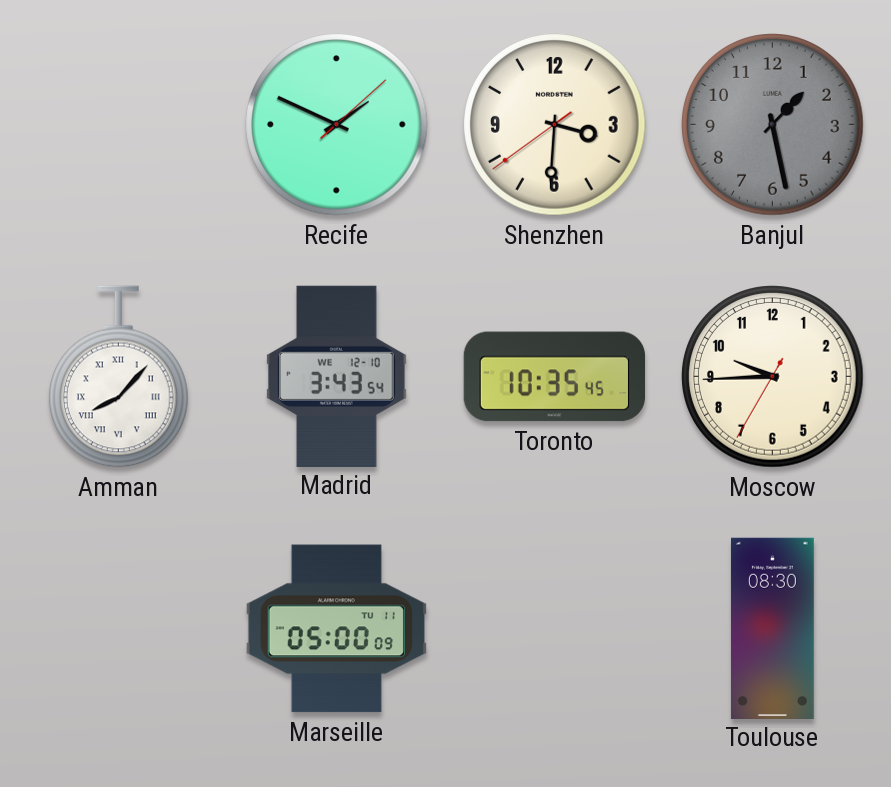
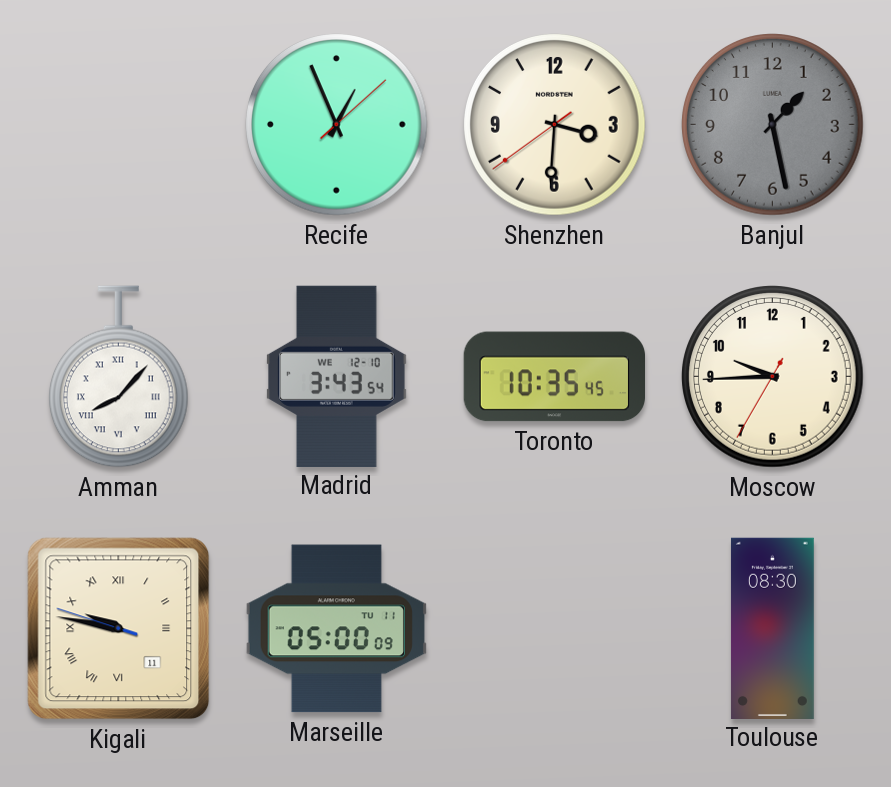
Recife: 1:49 -> 12:56
Kigali: none -> 9:46
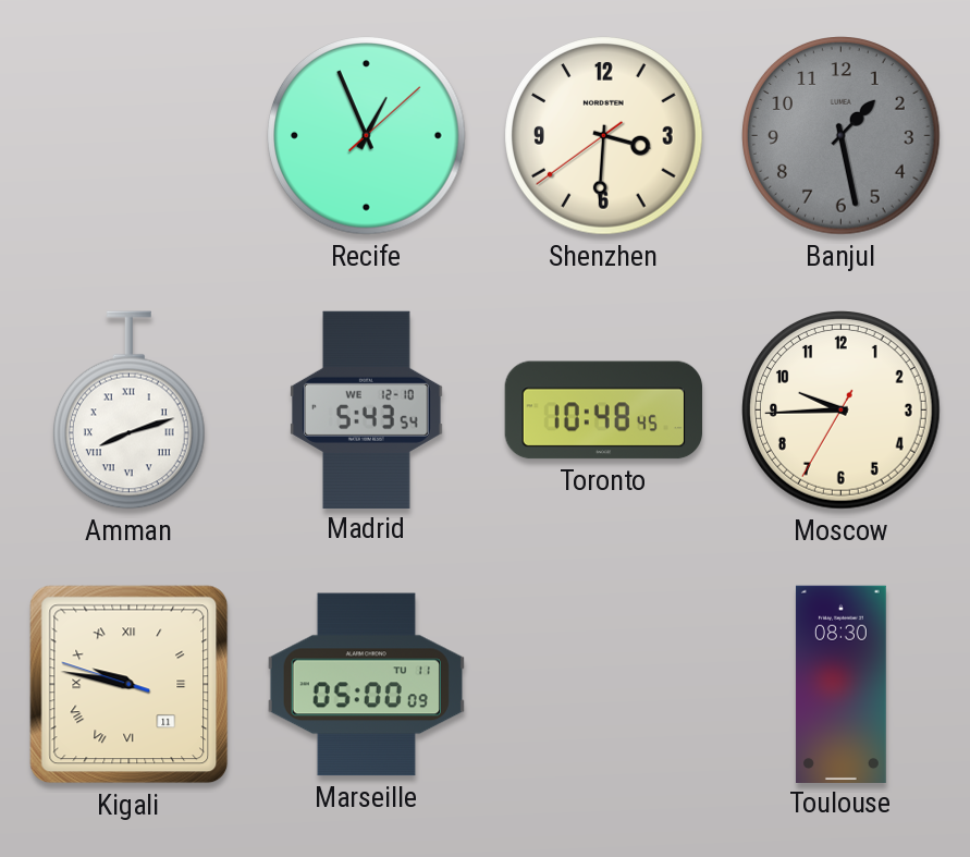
Amman: 8:07 -> 8:12
Madrid: 3:43 -> 5:43
Toronto: 10:35 -> 10:48
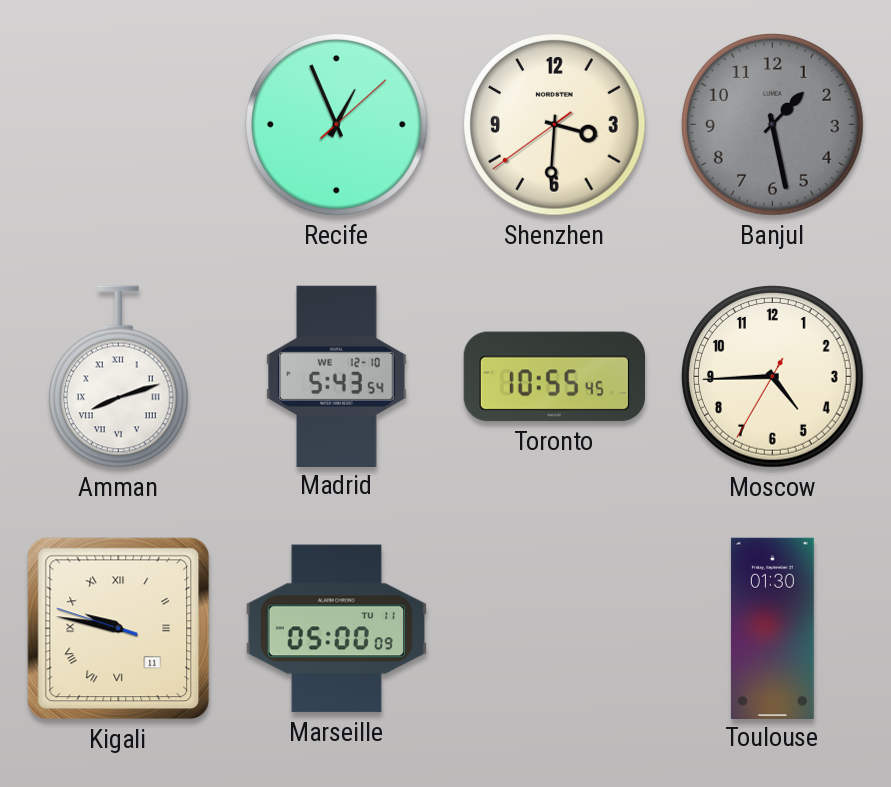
Toronto: 10:48 -> 10:55
Moscow: 9:44 -> 4:44
Toulouse: 08:30 -> 01:30
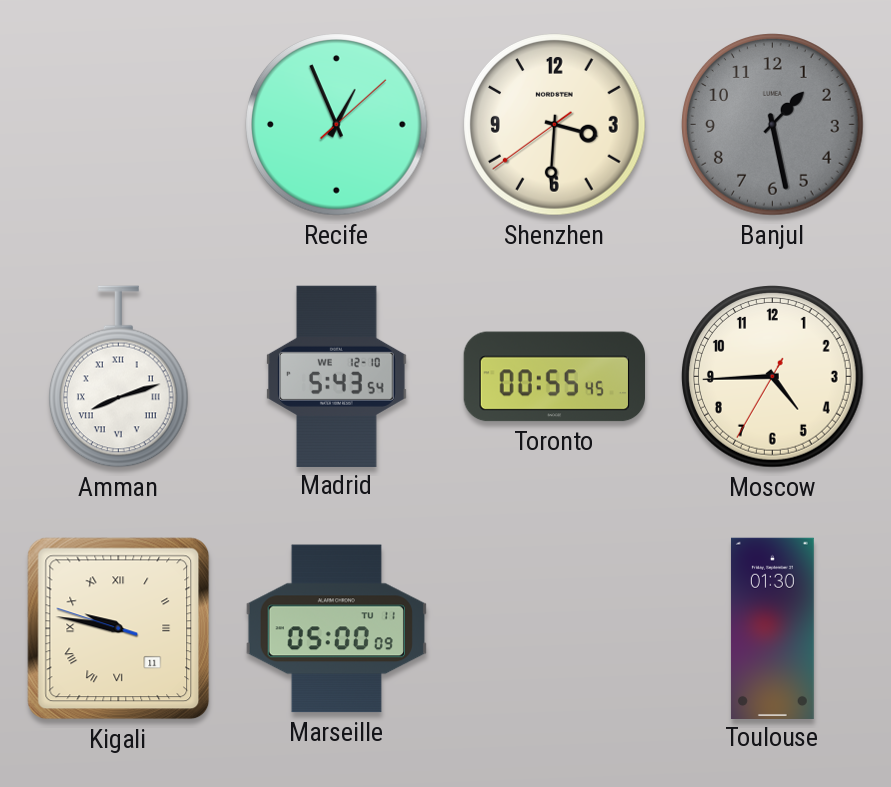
Toronto: 10:55 -> 00:55
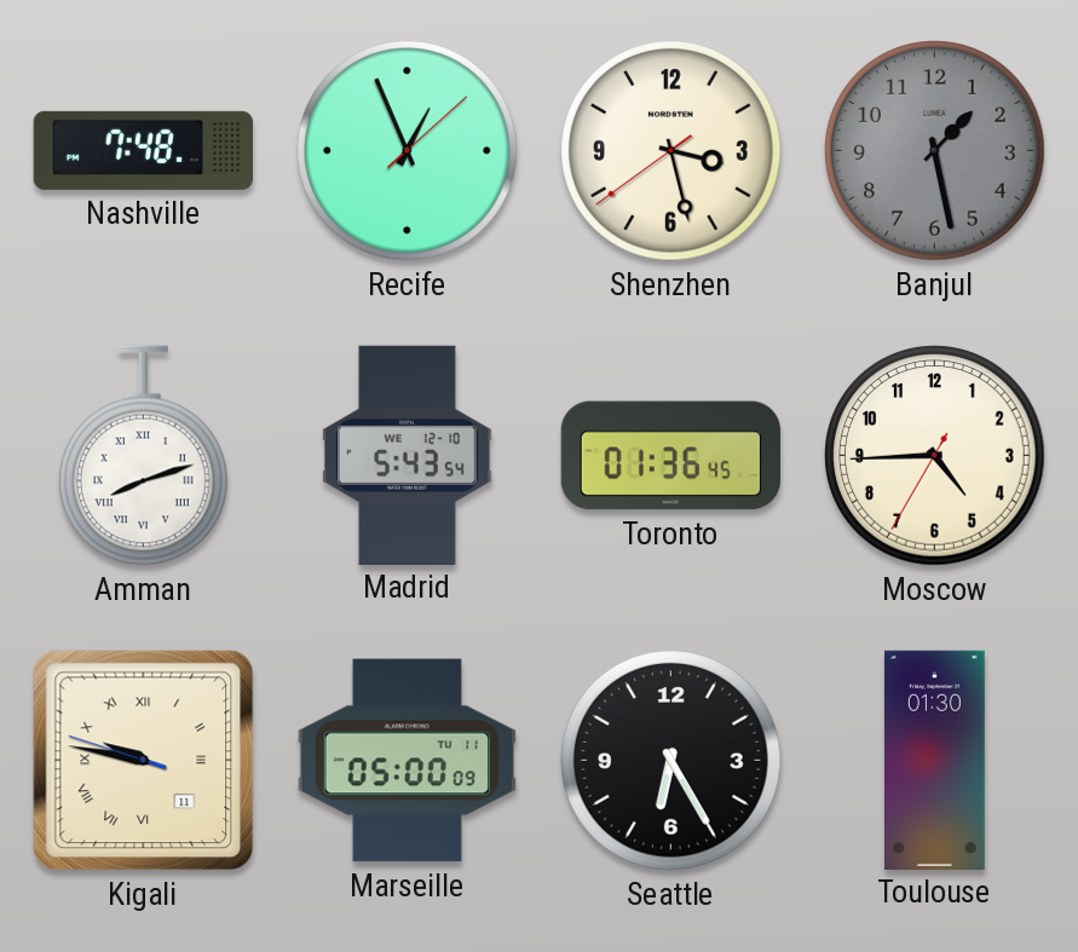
Nashville: none -> 7:48
Shenzhen: 3:30 -> 3:27
Toronto: 00:55 -> 01:36
Seattle: none -> 6:25
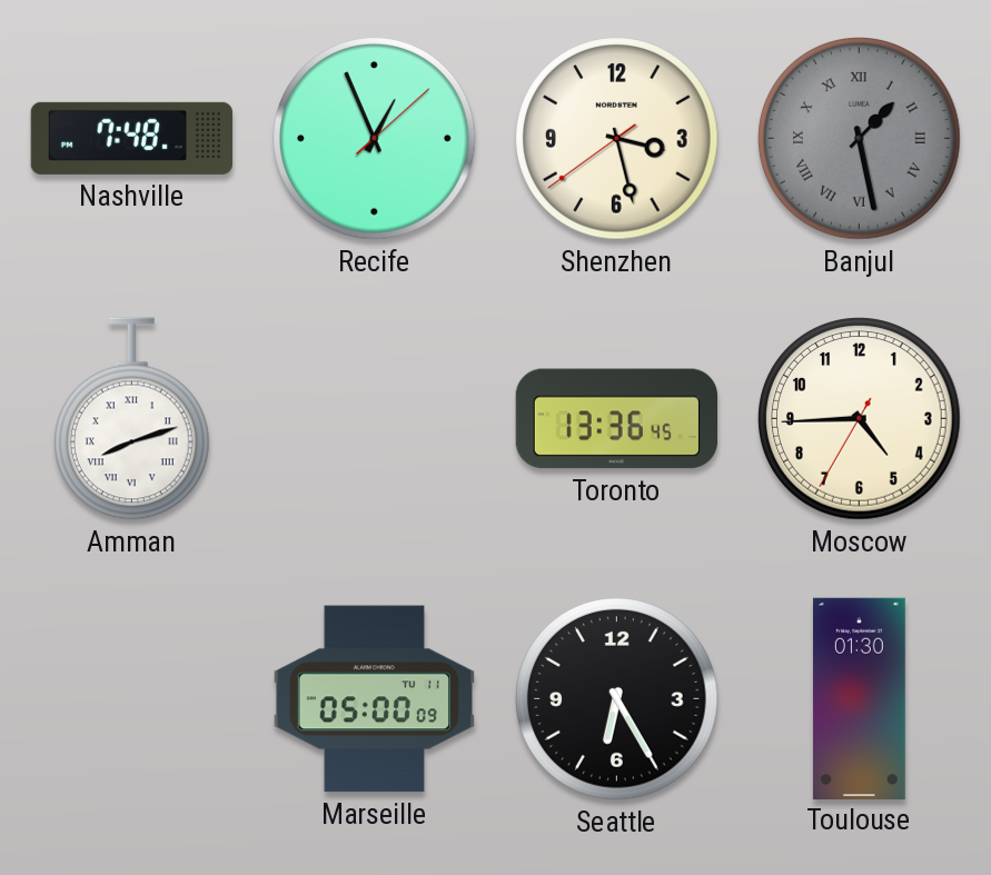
Banjul numerals: Arabic -> Roman
Madrid: 5:43 -> none
Toronto: 01:36 -> 13:36
Kigali: 9:46 -> none
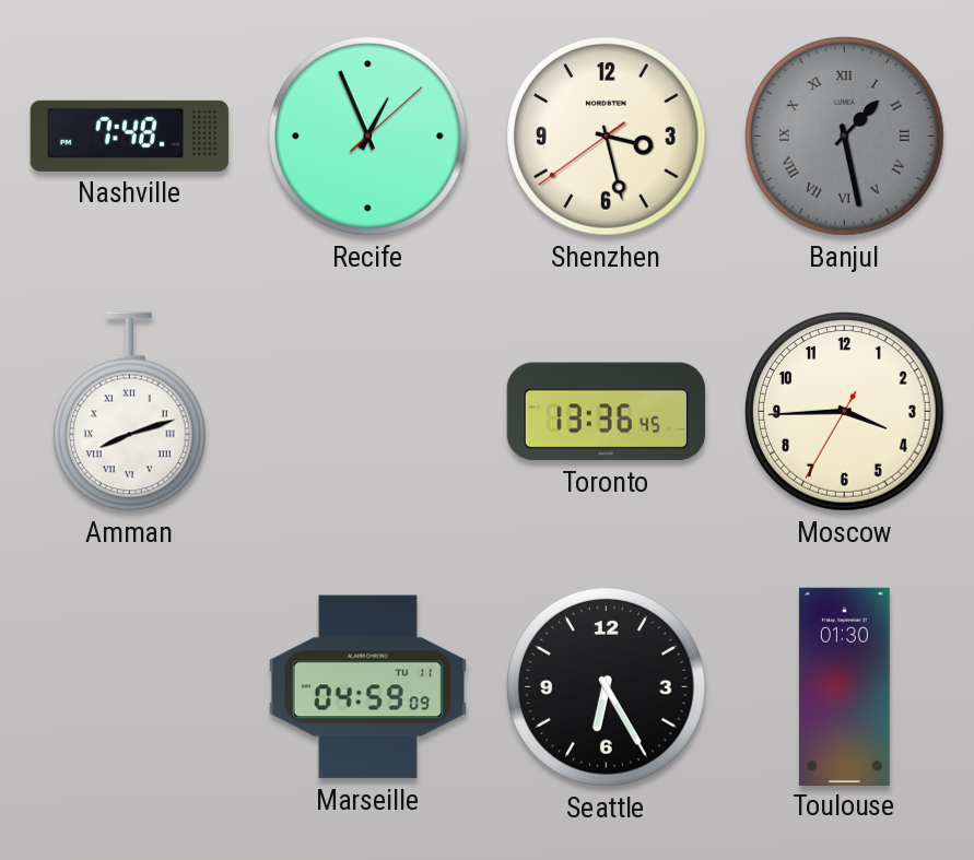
Moscow: 4:44 -> 3:44
Marseille: 05:00 -> 04:59
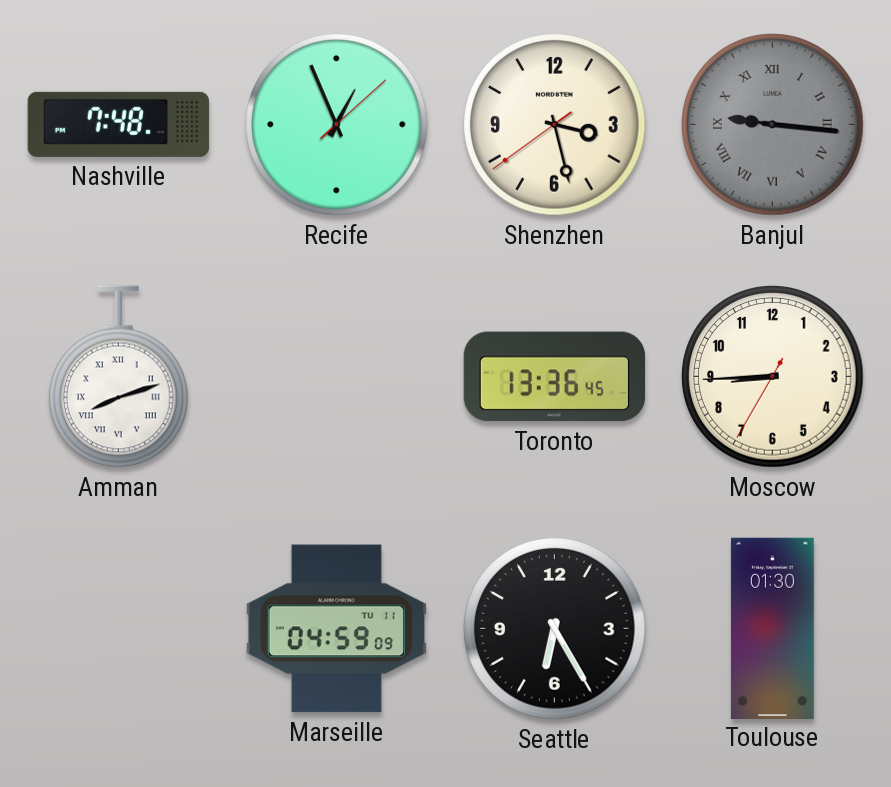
Banjul: 1:28 -> 9:16
Moscow: 3:44 -> 8:44
